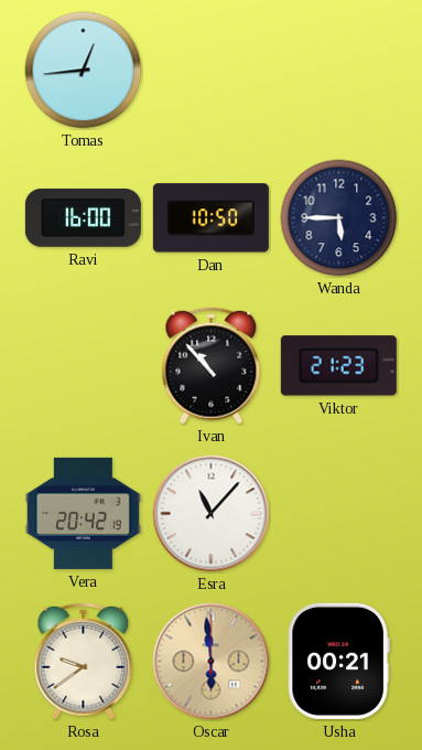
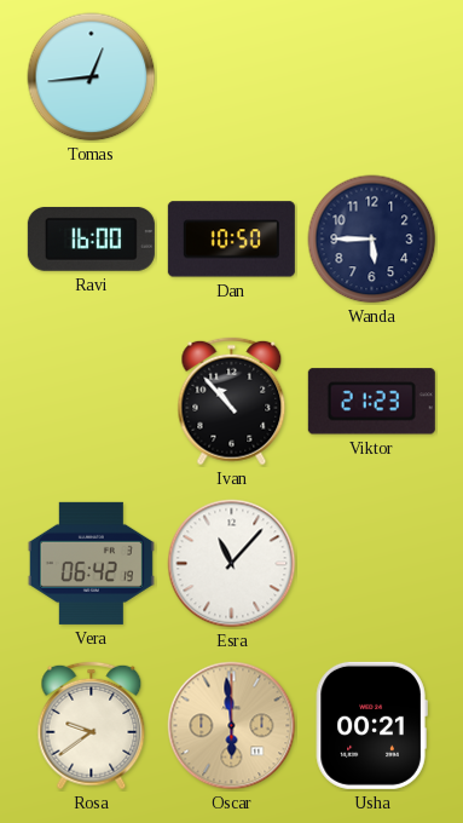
Vera: 20:42 -> 06:42
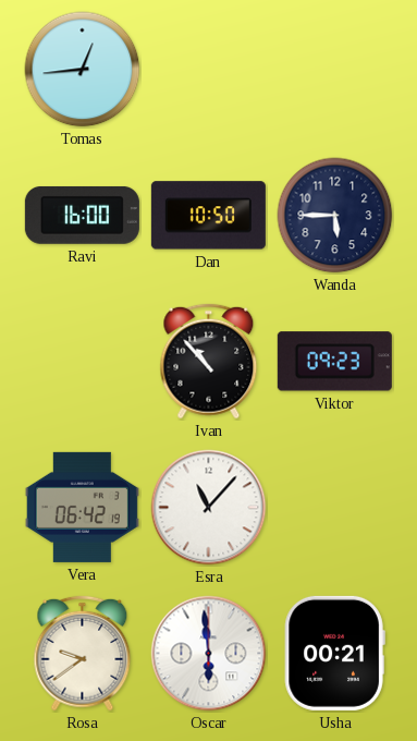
Viktor: 21:23 -> 09:23
Oscar dial: champagne -> white
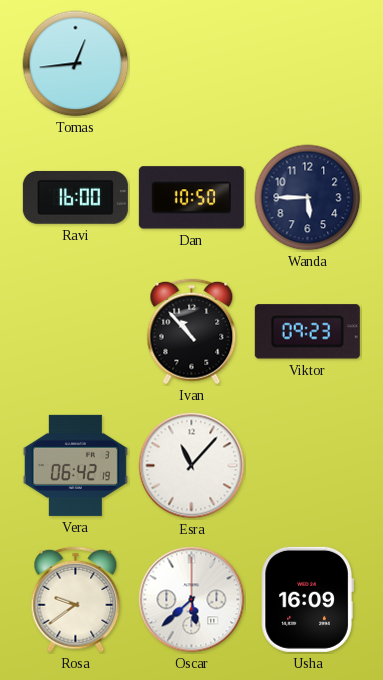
Oscar: 5:59 -> 5:38
Usha: 00:21 -> 16:09
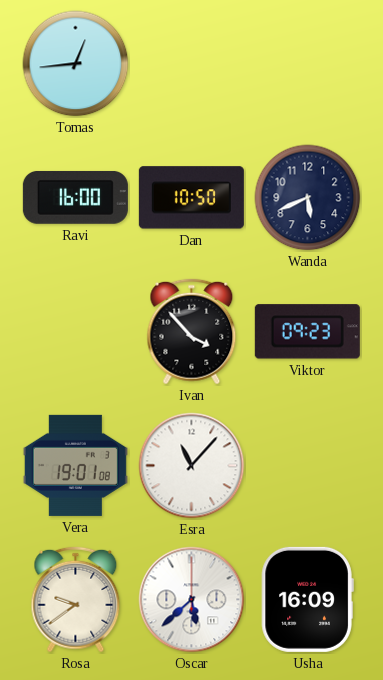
Wanda: 5:45 -> 5:41
Ivan: 10:53 -> 3:53
Vera: 06:42 -> 19:01
